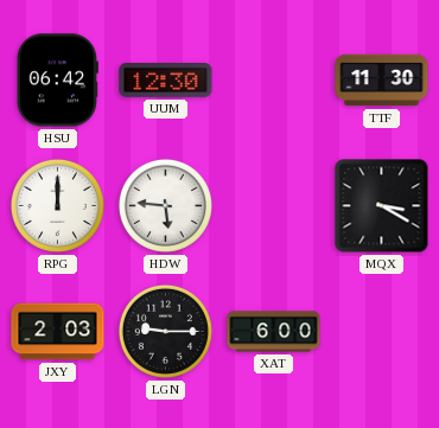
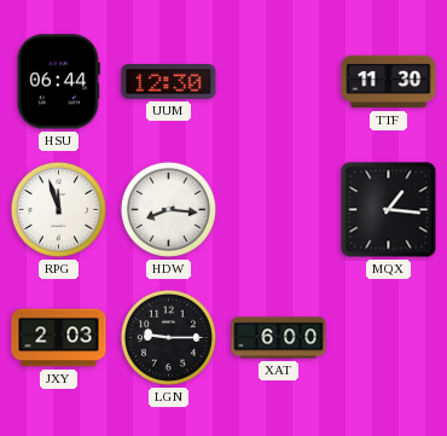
HSU: 06:42 -> 06:44
RPG: 12:00 -> 11:57
HDW: 5:46 -> 8:16
MQX: 3:20 -> 1:16
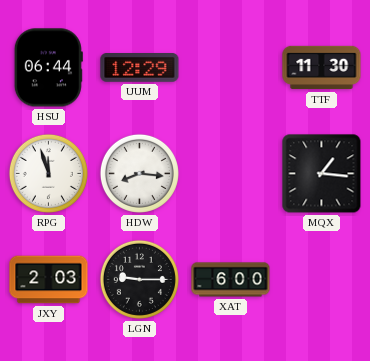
UUM: 12:30 -> 12:29
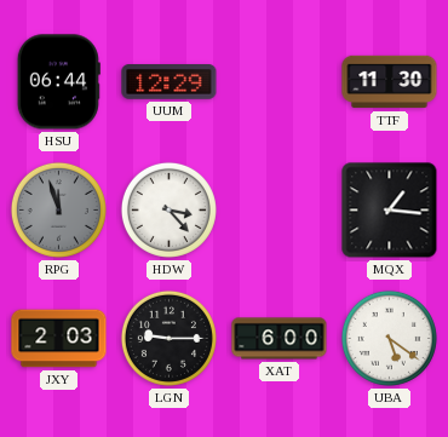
RPG dial: white -> grey
HDW: 8:16 -> 3:23
UBA: none -> 5:21
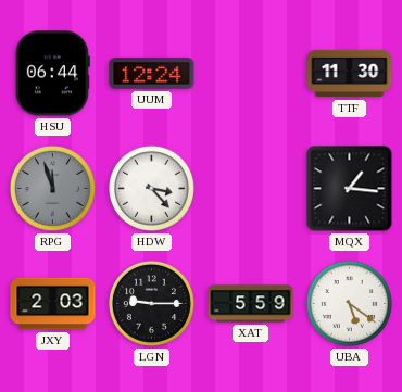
UUM: 12:29 -> 12:24
XAT: 6:00 -> 5:59
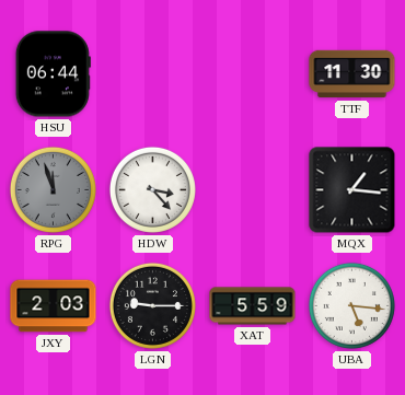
UUM: 12:24 -> none
UBA: 5:21 -> 5:16
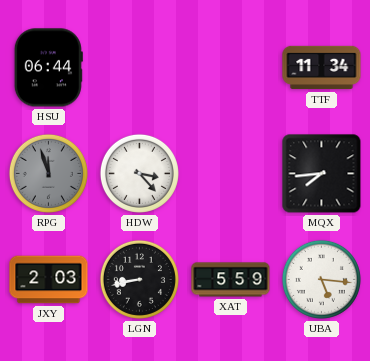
TTF: 11:30 -> 11:34
MQX: 1:16 -> 7:44
LGN: 9:15 -> 8:43
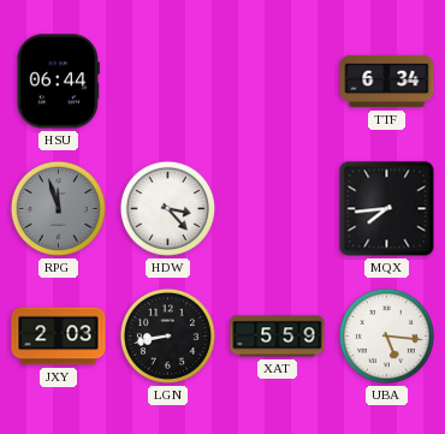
TTF: 11:34 -> 6:34
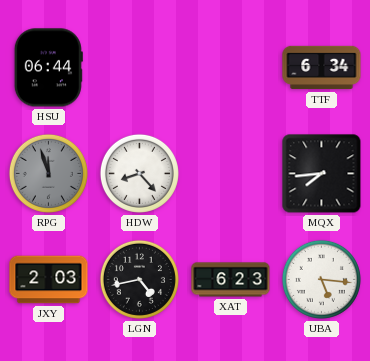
HDW: 3:23 -> 8:23
LGN: 8:43 -> 4:43
XAT: 5:59 -> 6:23
